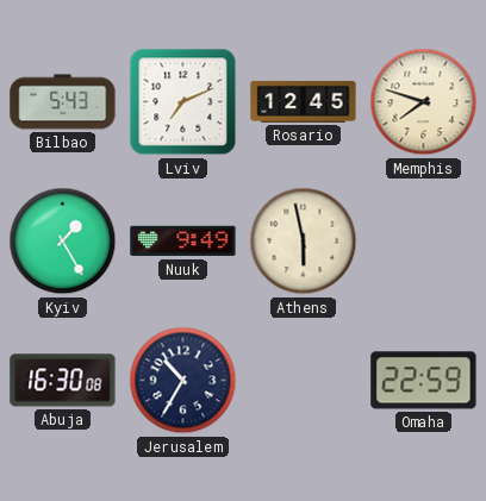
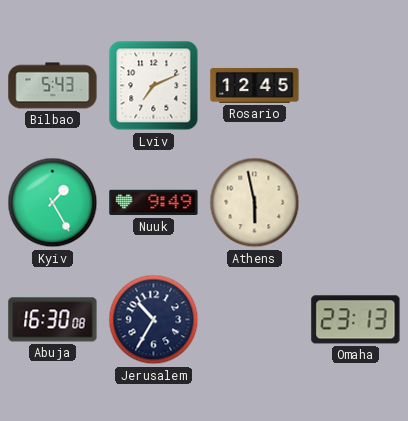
Memphis: 7:48 -> none
Omaha: 22:59 -> 23:13
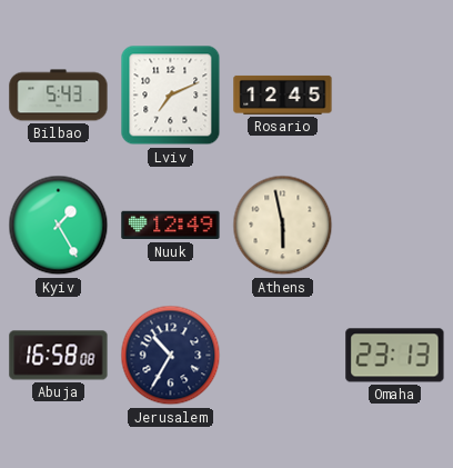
Nuuk: 9:49 -> 12:49
Abuja: 16:30 -> 16:58
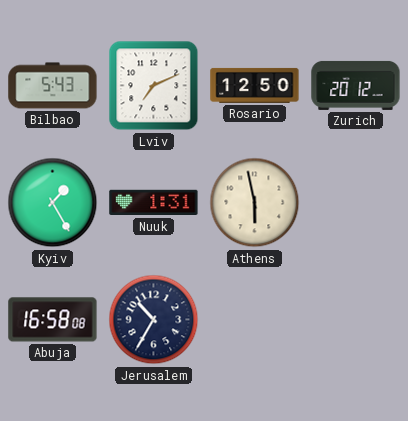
Rosario: 12:45 -> 12:50
Zurich: none -> 20:12
Nuuk: 12:49 -> 1:31
Omaha: 23:13 -> none
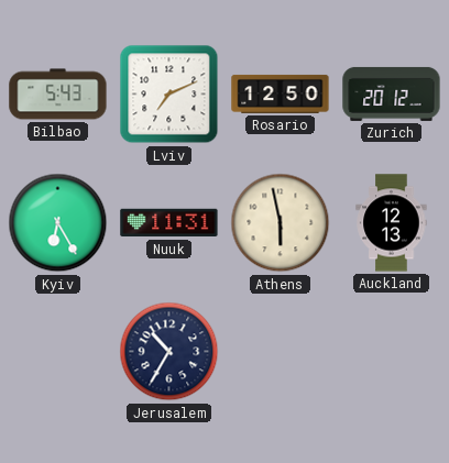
Kyiv: 1:25 -> 6:25
Nuuk: 1:31 -> 11:31
Auckland: none -> 12:13
Abuja: 16:58 -> none
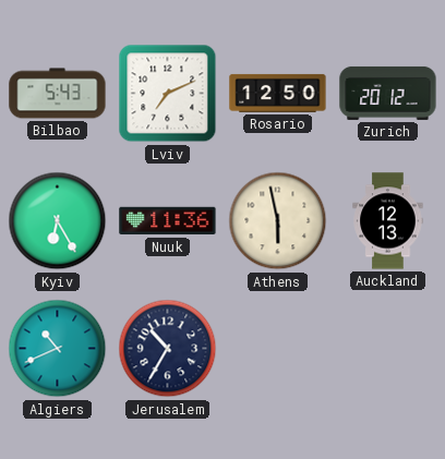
Nuuk: 11:31 -> 11:36
Algiers: none -> 10:41
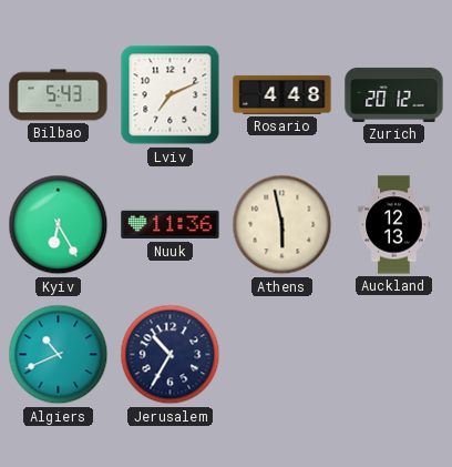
Rosario: 12:50 -> 4:48
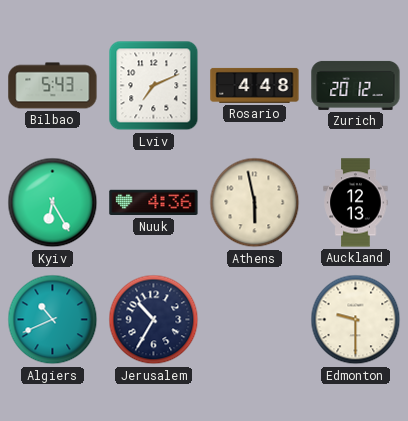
Nuuk: 11:36 -> 4:36
Edmonton: none -> 9:30
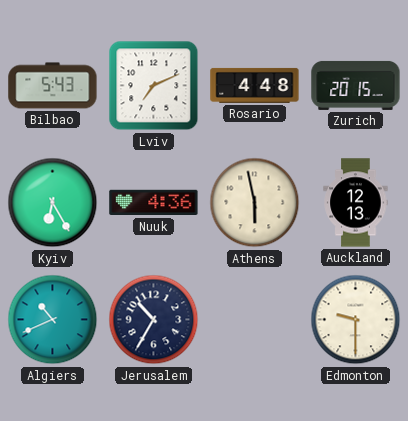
Zurich: 20:12 -> 20:15
